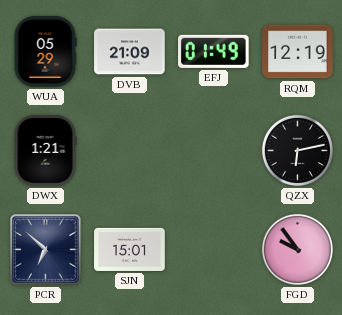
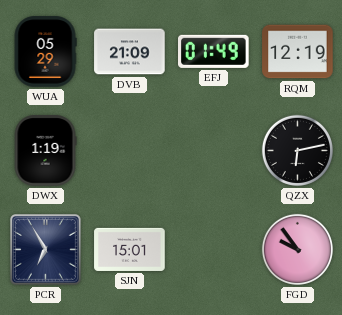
DWX: 1:21 -> 1:19
PCR: 6:52 -> 6:55
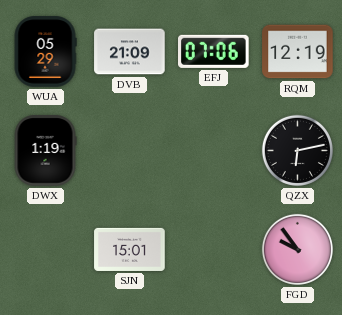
EFJ: 01:49 -> 07:06
PCR: 6:55 -> none
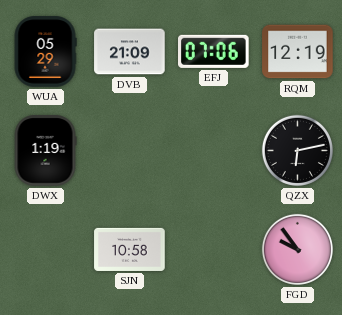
SJN: 15:01 -> 10:58
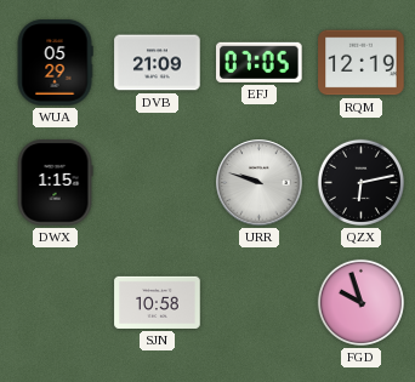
EFJ: 07:06 -> 07:05
DWX: 1:19 -> 1:15
URR: none -> 9:48
FGD: 9:54 -> 9:57
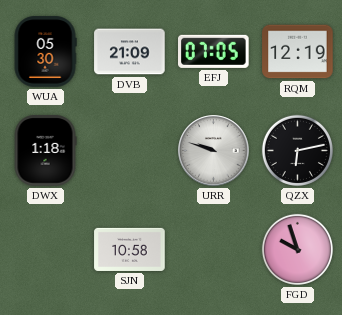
WUA: 05:29 -> 05:30
DWX: 1:15 -> 1:18
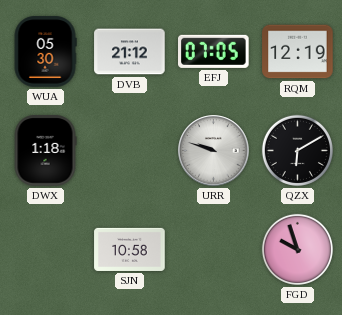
DVB: 21:09 -> 21:12
QZX: 6:13 -> 6:10
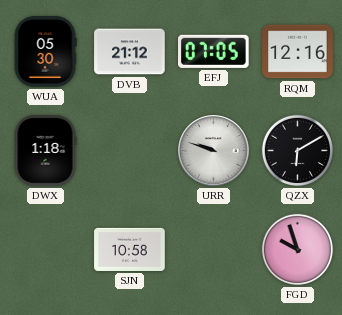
RQM: 12:19 -> 12:16
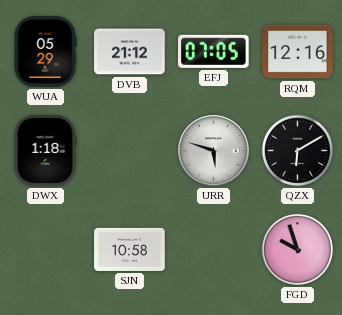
WUA: 05:30 -> 05:29
URR: 9:48 -> 5:48
